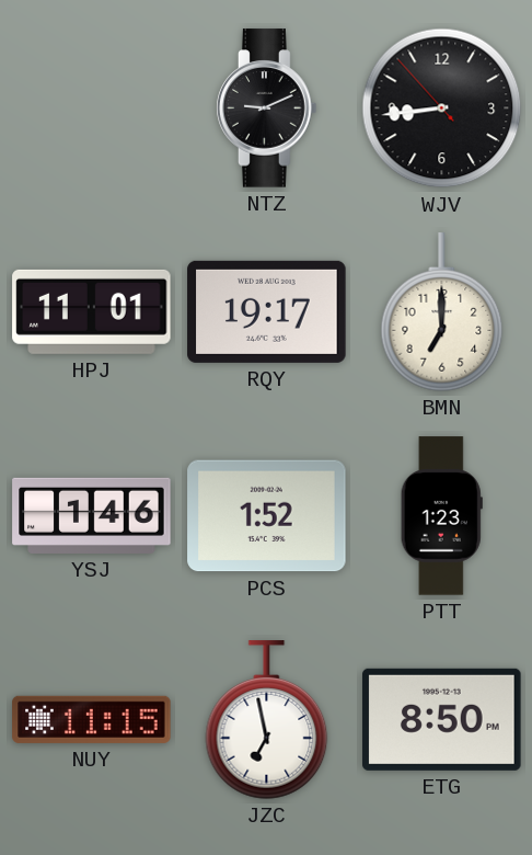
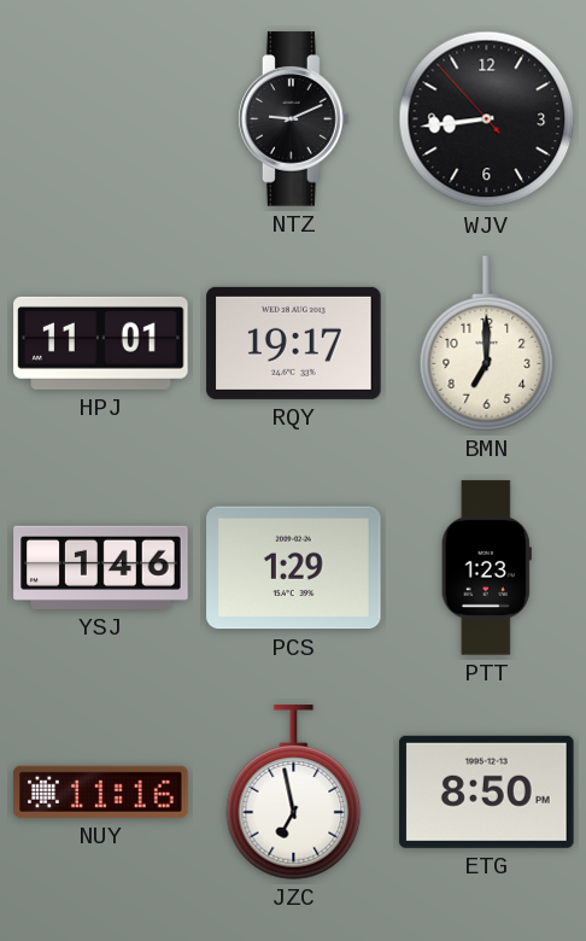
PCS: 1:52 -> 1:29
NUY: 11:15 -> 11:16
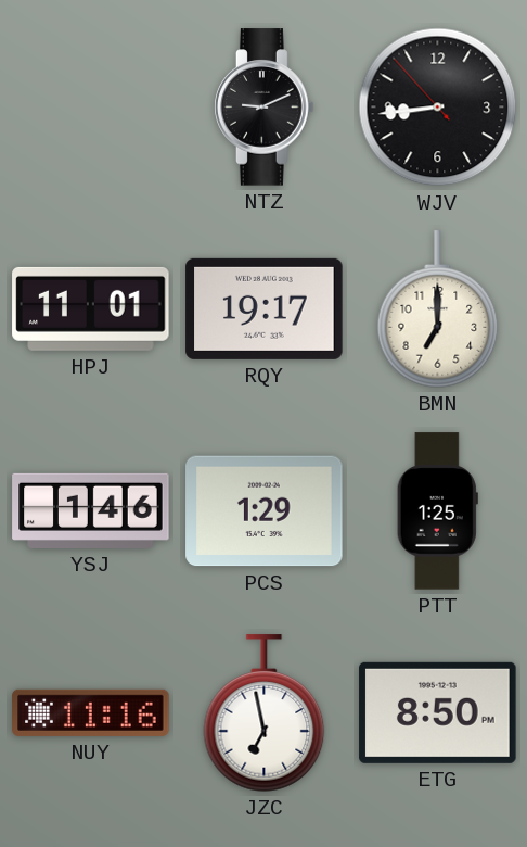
PTT: 1:23 -> 1:25
